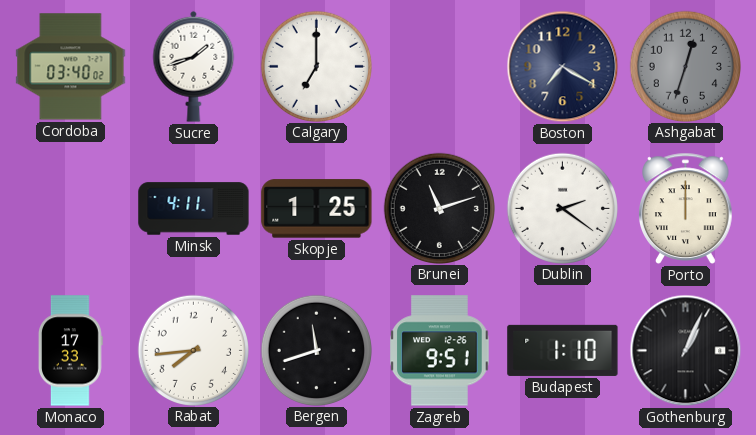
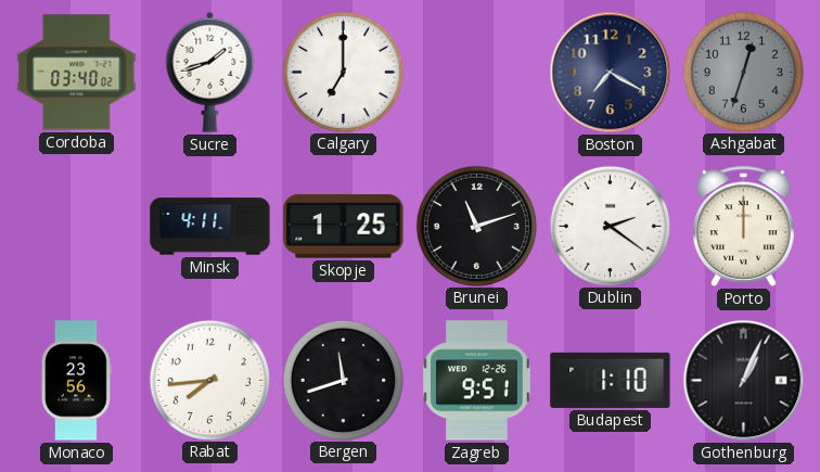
Monaco: 17:33 -> 23:56
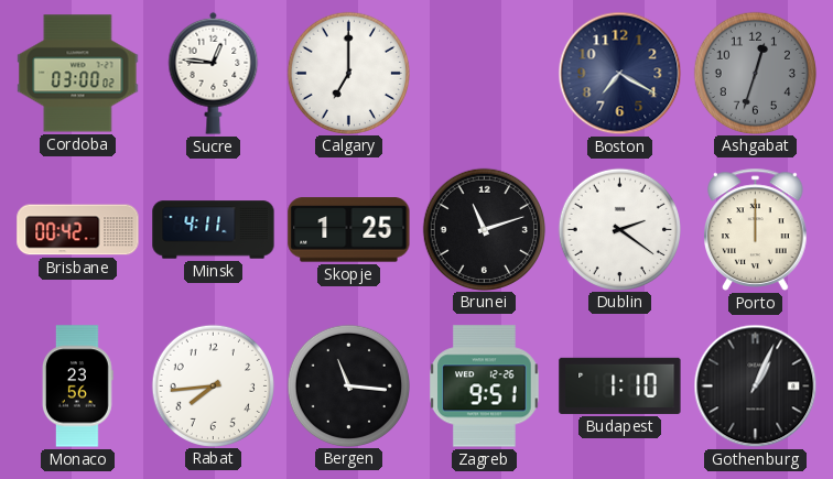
Cordoba: 03:40 -> 03:00
Sucre: 1:42 -> 12:46
Brisbane: none -> 00:42
Bergen: 11:42 -> 11:16
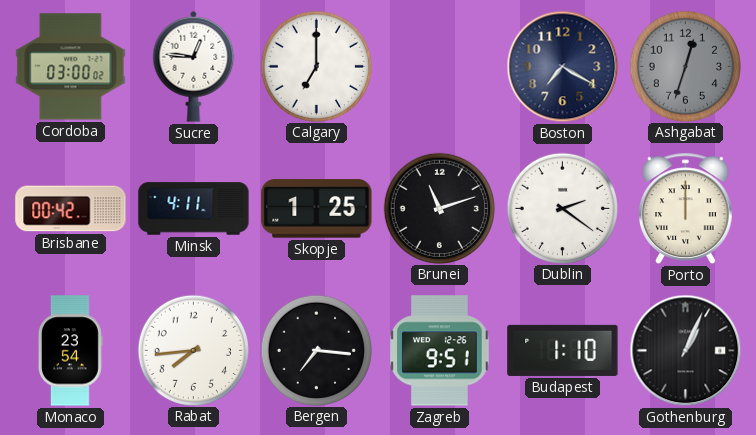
Monaco: 23:56 -> 23:54
Bergen: 11:16 -> 7:16
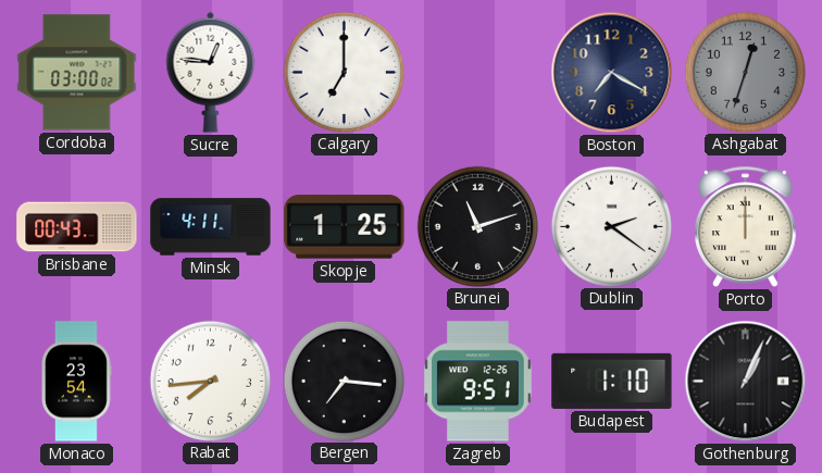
Brisbane: 00:42 -> 00:43
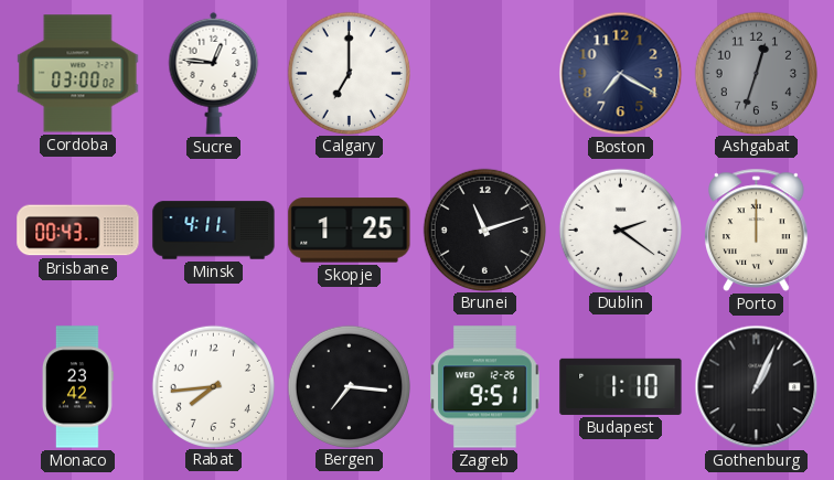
Monaco: 23:54 -> 23:42
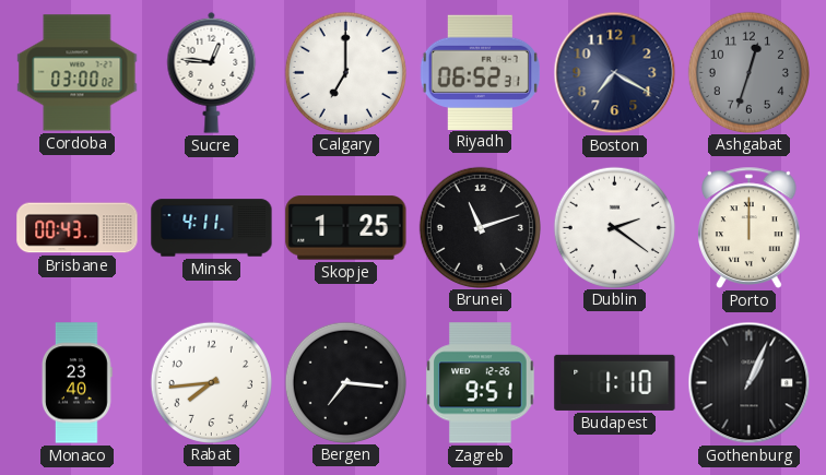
Riyadh: none -> 06:52
Monaco: 23:42 -> 23:40
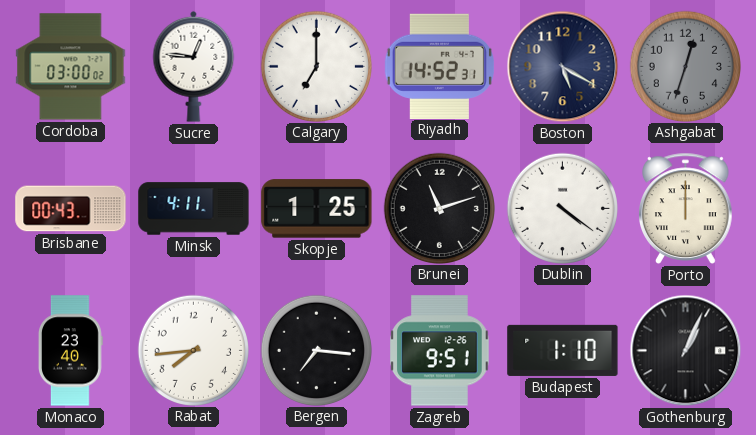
Riyadh: 06:52 -> 14:52
Boston: 7:20 -> 5:20
Dublin: 2:21 -> 4:21
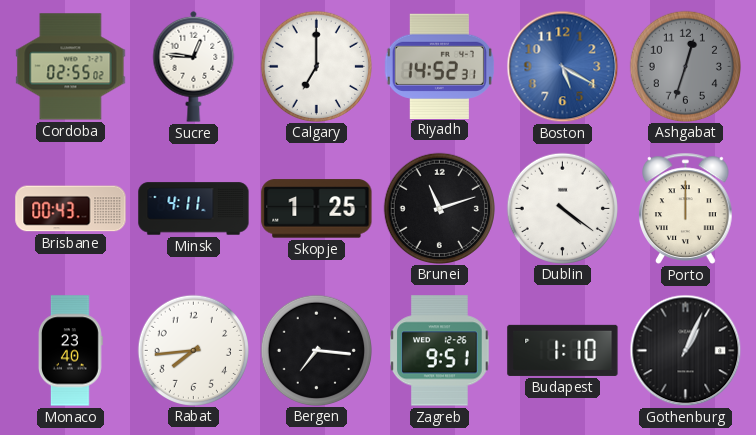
Cordoba: 03:00 -> 02:55
Boston dial: navy -> blue
